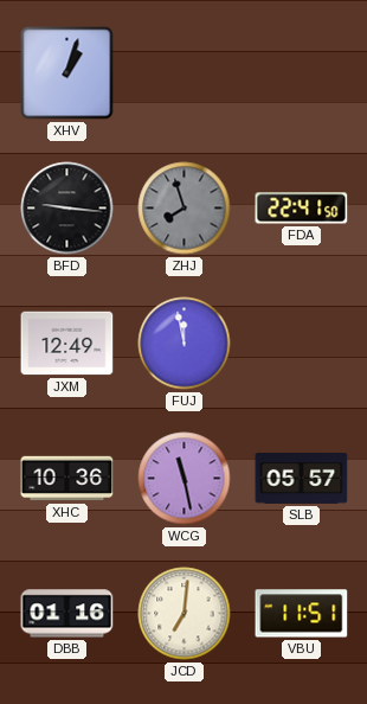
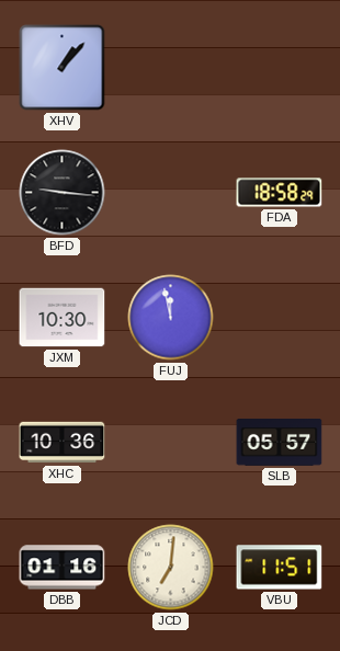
XHV: 1:03 -> 1:07
ZHJ: 7:57 -> none
FDA: 22:41 -> 18:58
JXM: 12:49 -> 10:30
WCG: 11:28 -> none
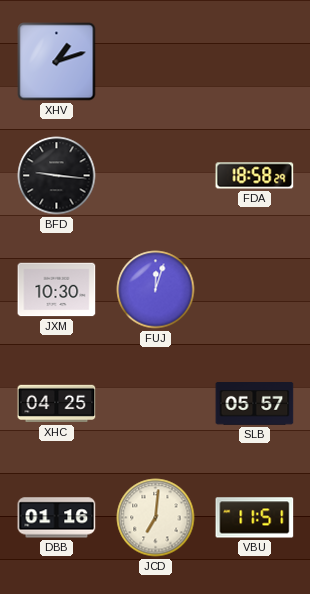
XHV: 1:07 -> 1:12
FUJ: 11:58 -> 12:03
XHC: 10:36 -> 04:25
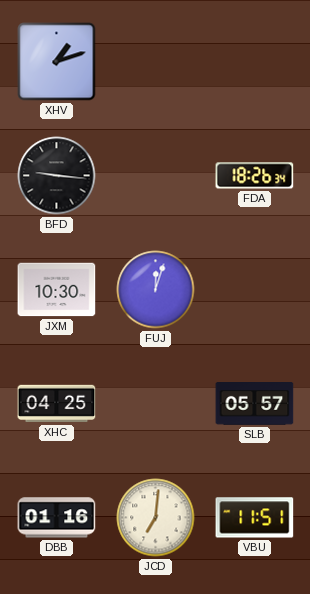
FDA: 18:58 -> 18:26
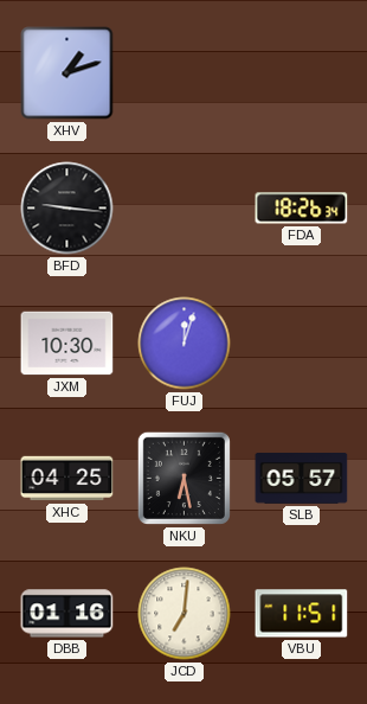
NKU: none -> 6:28
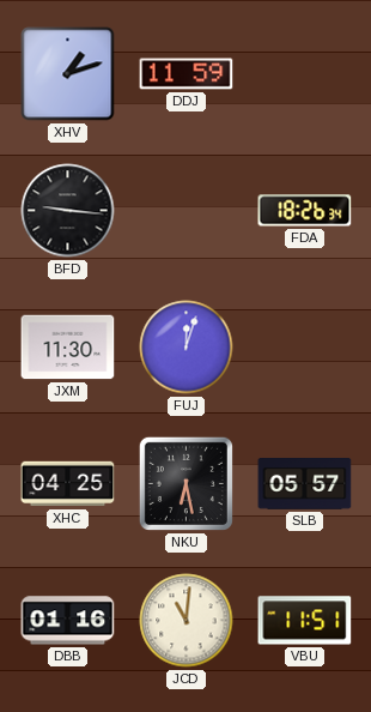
DDJ: none -> 11:59
JXM: 10:30 -> 11:30
JCD: 7:01 -> 11:01
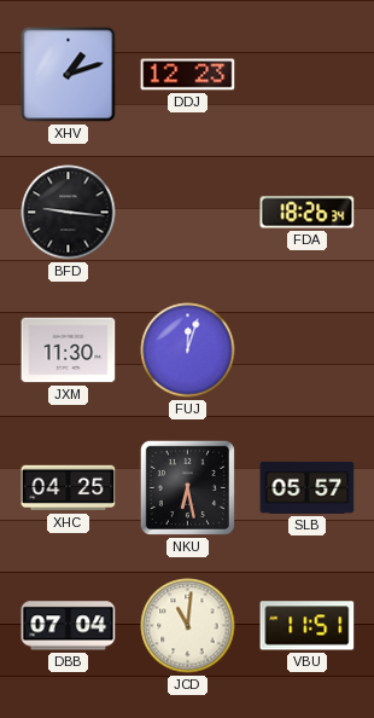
DDJ: 11:59 -> 12:23
DBB: 01:16 -> 07:04
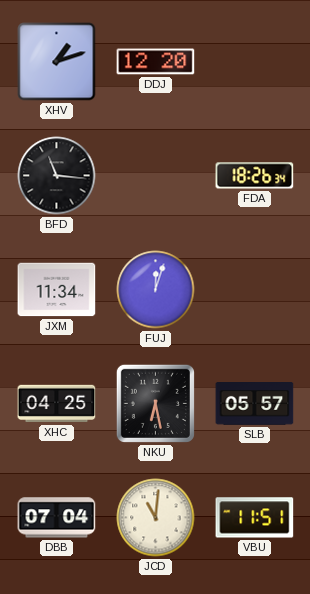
DDJ: 12:23 -> 12:20
BFD: 9:16 -> 11:16
JXM: 11:30 -> 11:34
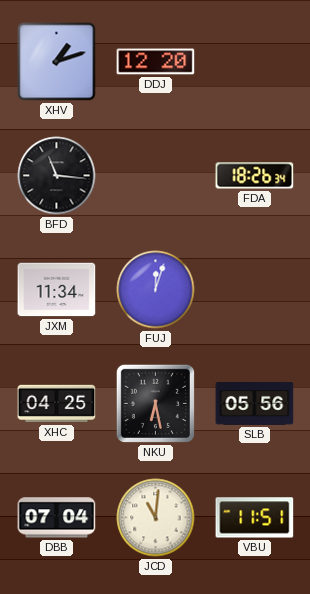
SLB: 05:57 -> 05:56
